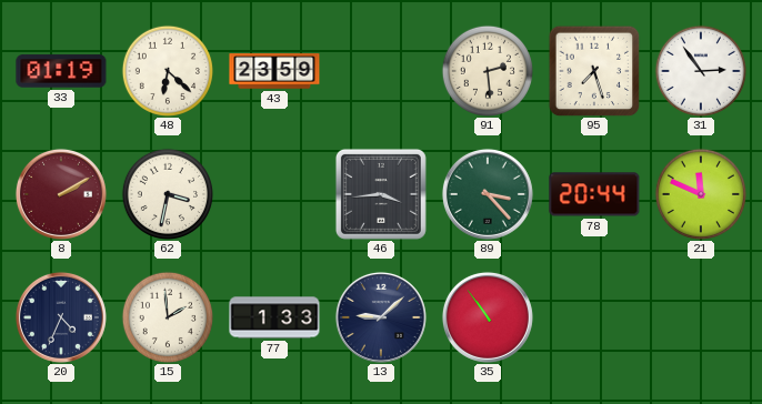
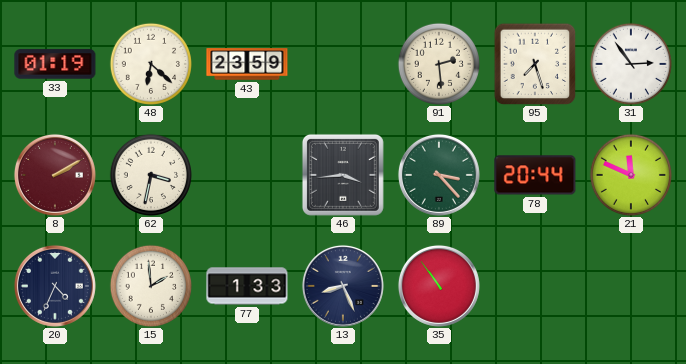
13: 9:08 -> 8:26
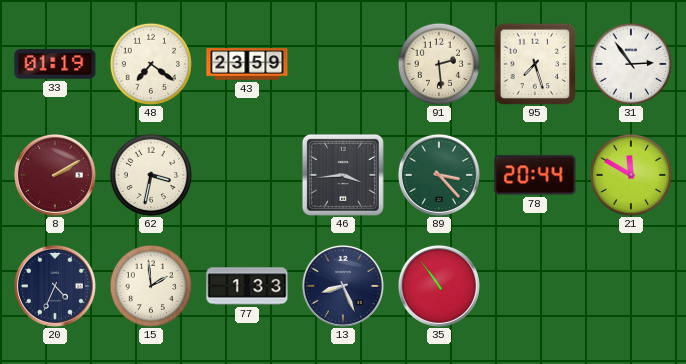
48: 6:22 -> 7:21
21: 11:49 -> 11:50
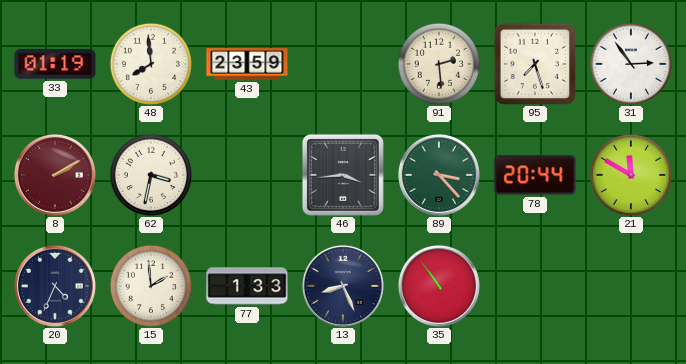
48: 7:21 -> 7:59
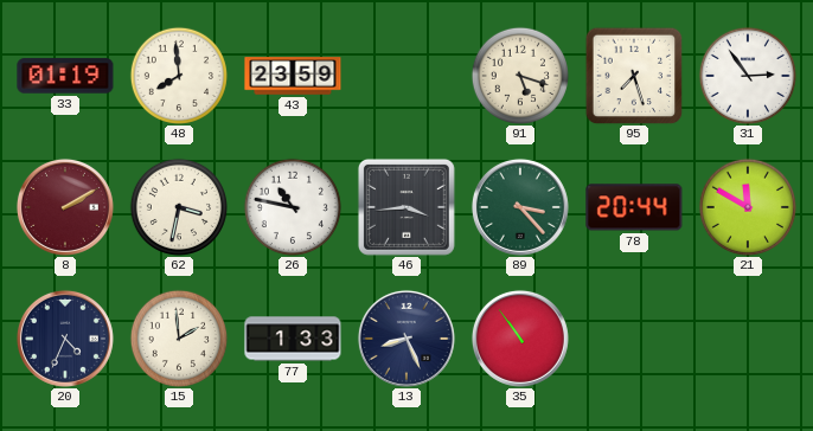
91: 2:29 -> 5:18
26: none -> 10:47
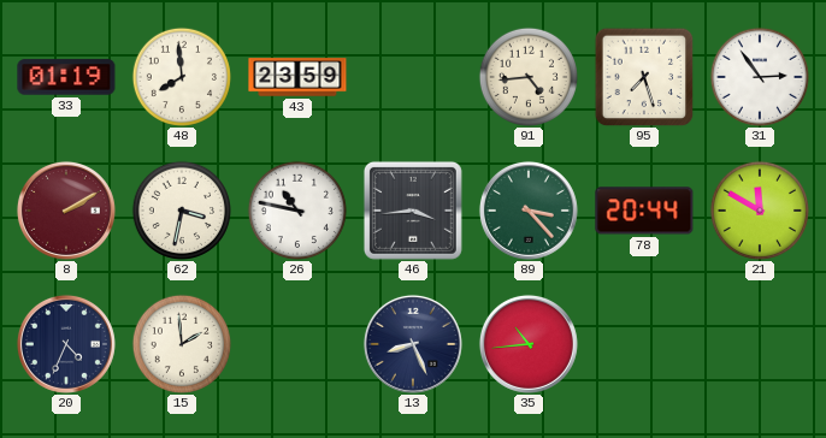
91: 5:18 -> 4:44
77: 1:33 -> none
35: 10:54 -> 10:44
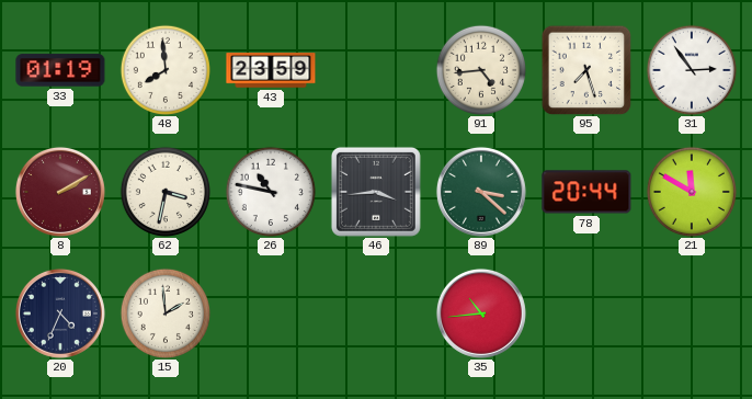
89: 3:23 -> 3:22
13: 8:26 -> none
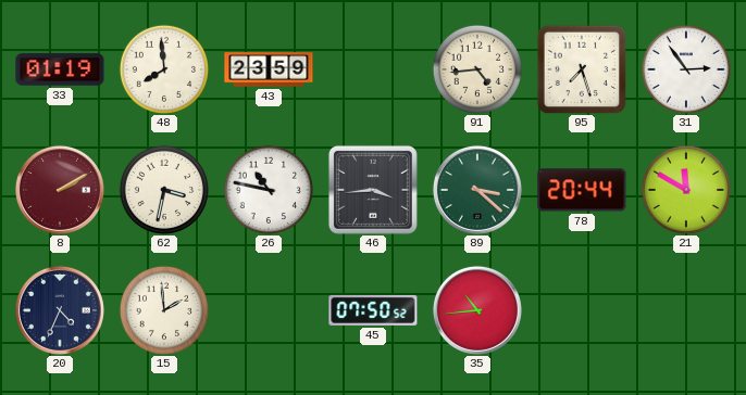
45: none -> 07:50
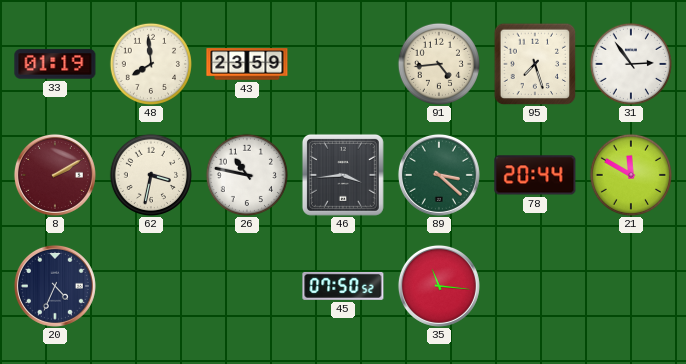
15: 1:59 -> none
35: 10:44 -> 11:16
